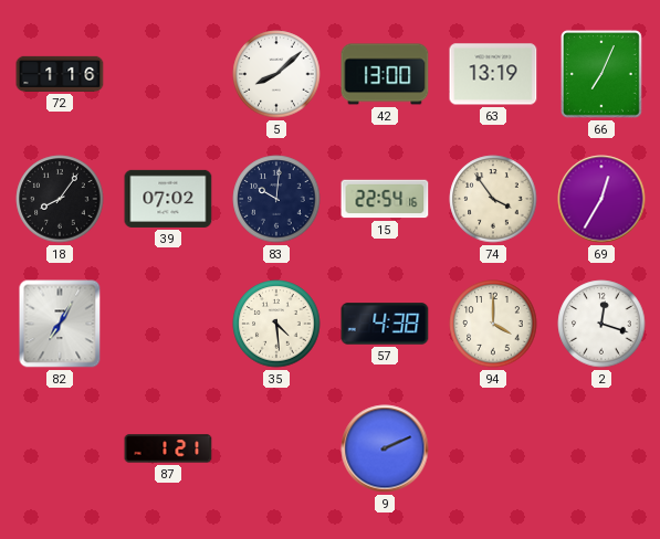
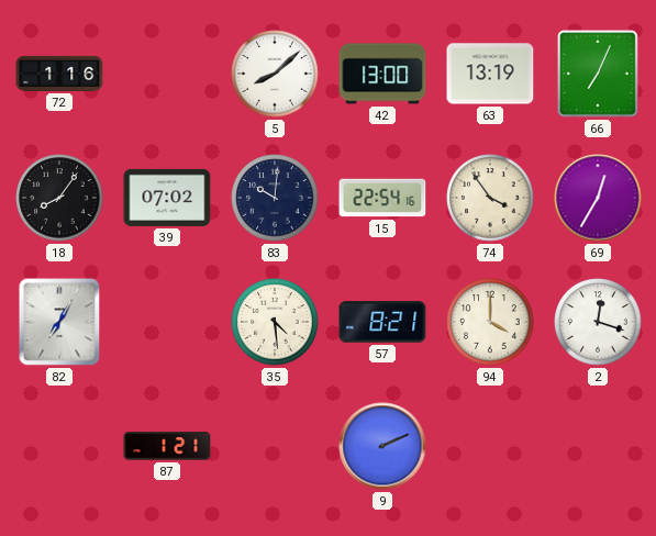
57: 4:38 -> 8:21
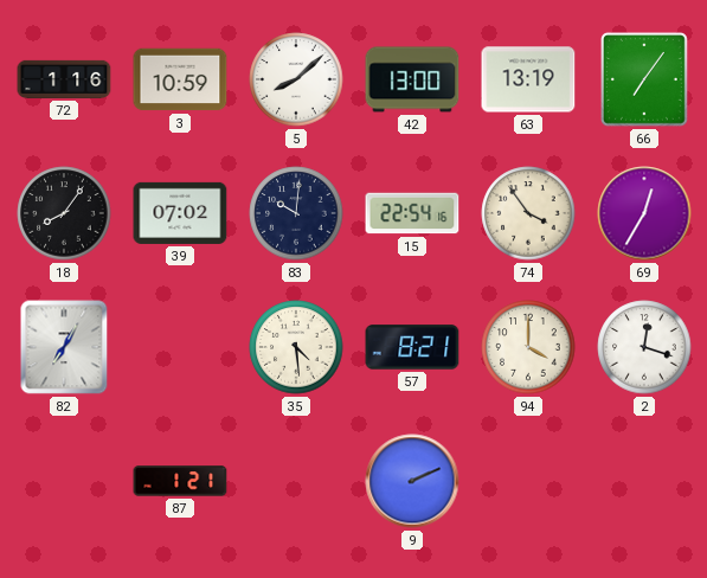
3: none -> 10:59
66: 7:04 -> 7:06
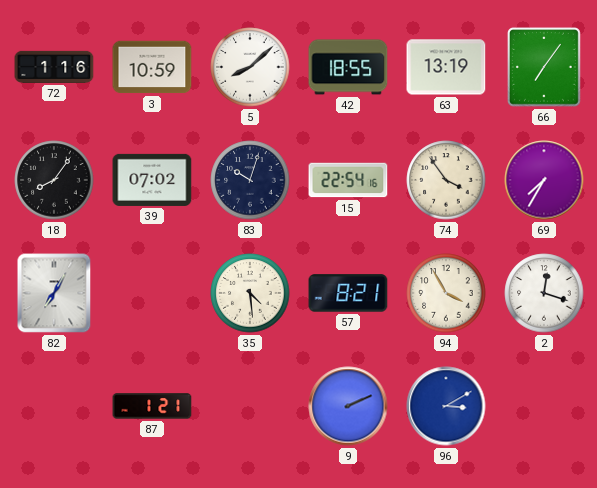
42: 13:00 -> 18:55
83: 10:01 -> 10:03
69: 12:35 -> 7:35
94: 4:00 -> 3:55
96: none -> 3:10
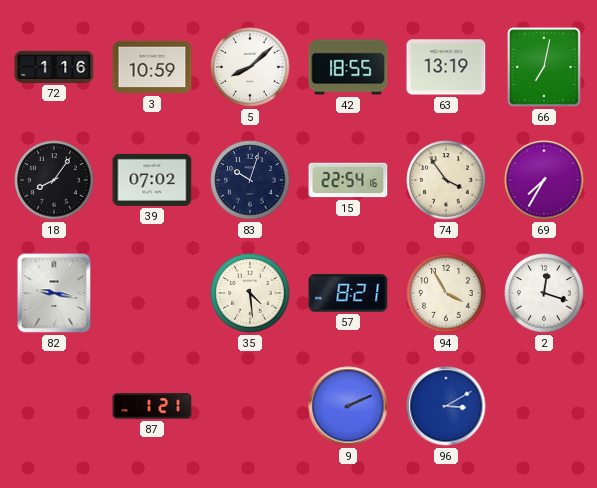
66: 7:06 -> 7:02
82: 7:05 -> 9:17
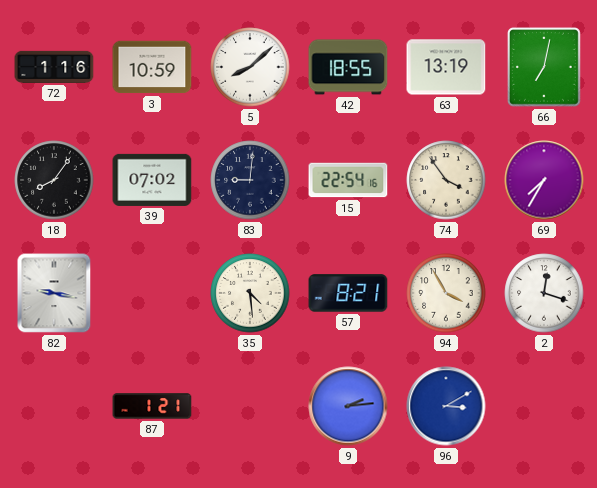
83: 10:03 -> 9:01
9: 2:11 -> 2:14
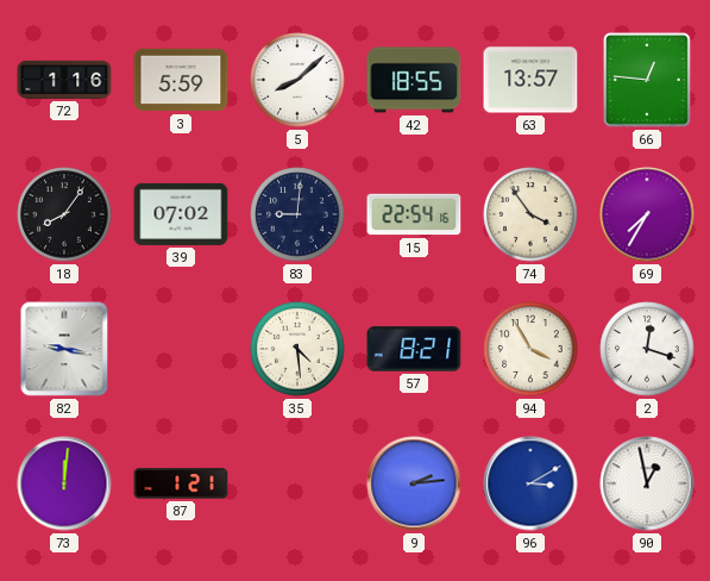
3: 10:59 -> 5:59
63: 13:19 -> 13:57
66: 7:02 -> 12:46
73: none -> 12:01
90: none -> 12:58
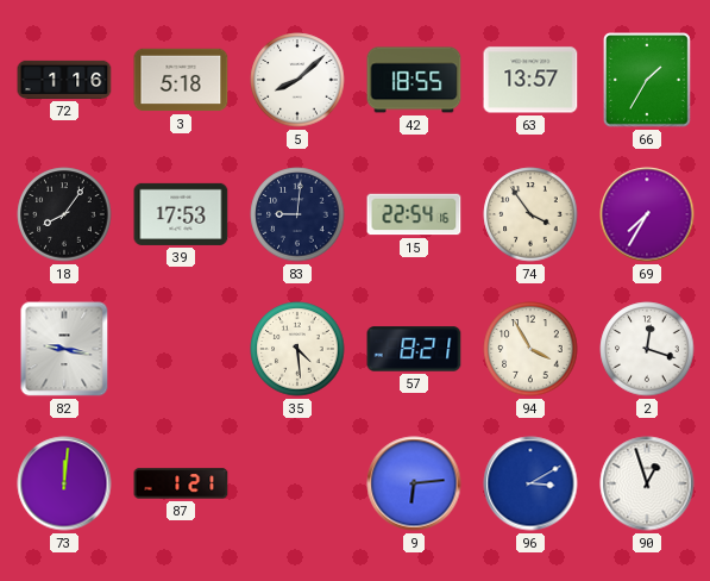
3: 5:59 -> 5:18
66: 12:46 -> 1:35
39: 07:02 -> 17:53
9: 2:14 -> 6:14
90: 12:58 -> 12:57
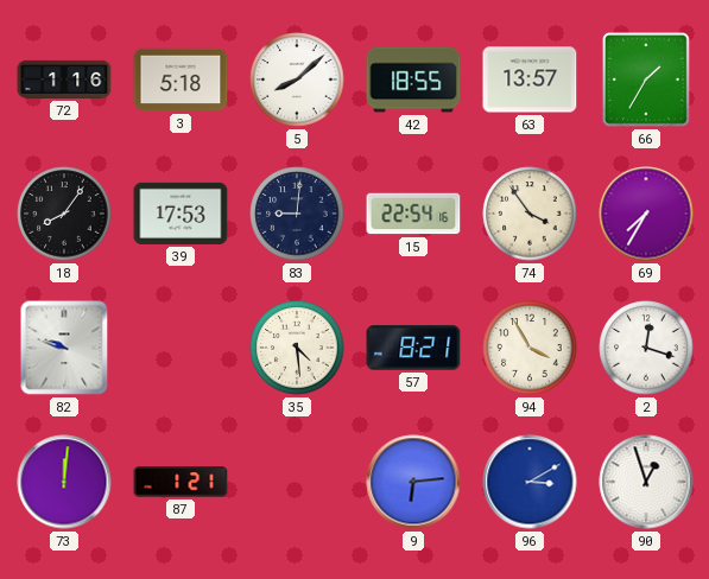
82: 9:17 -> 9:48
